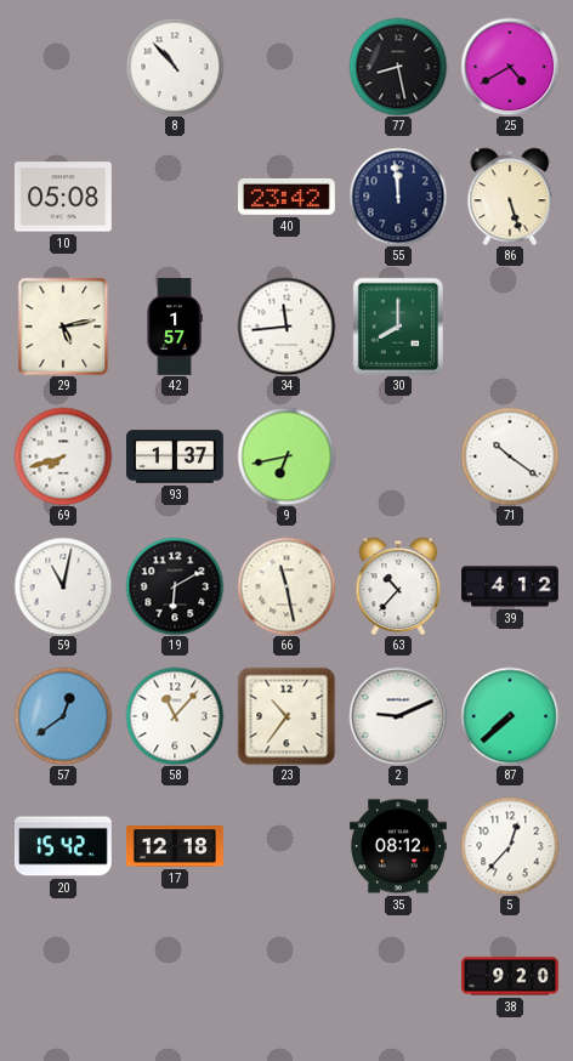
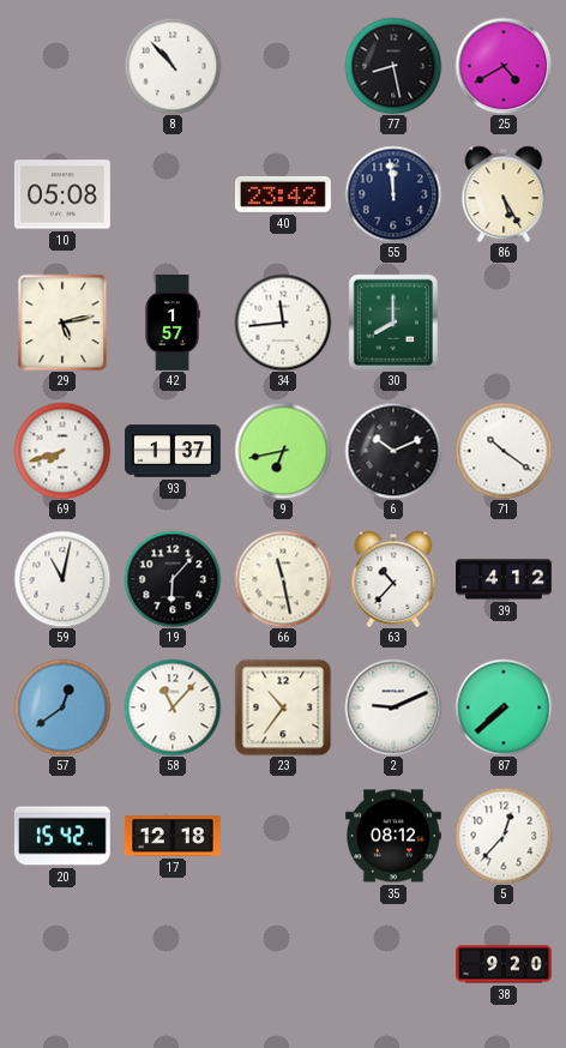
86: 5:27 -> 5:25
6: none -> 10:11
19: 6:10 -> 6:07
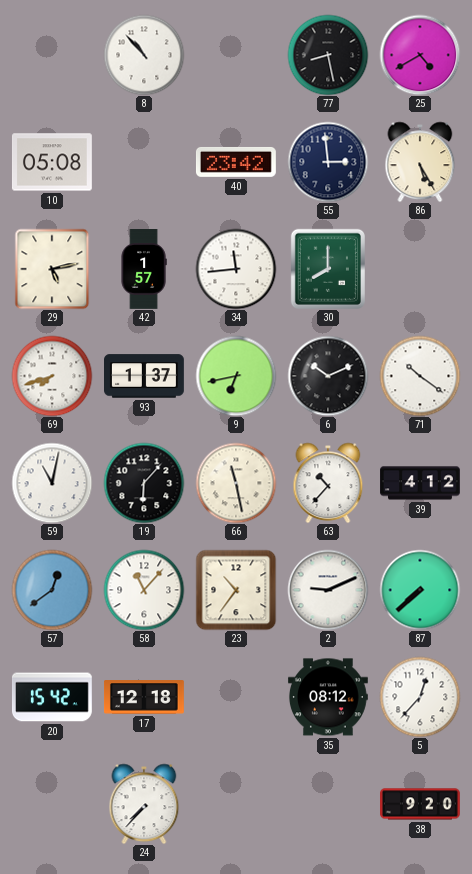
55: 11:59 -> 2:59
24: none -> 7:37
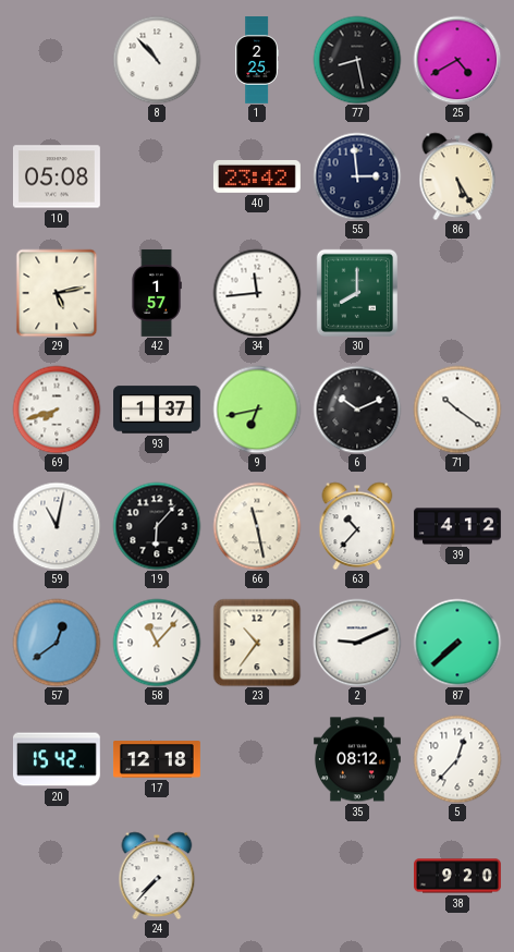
1: none -> 2:25
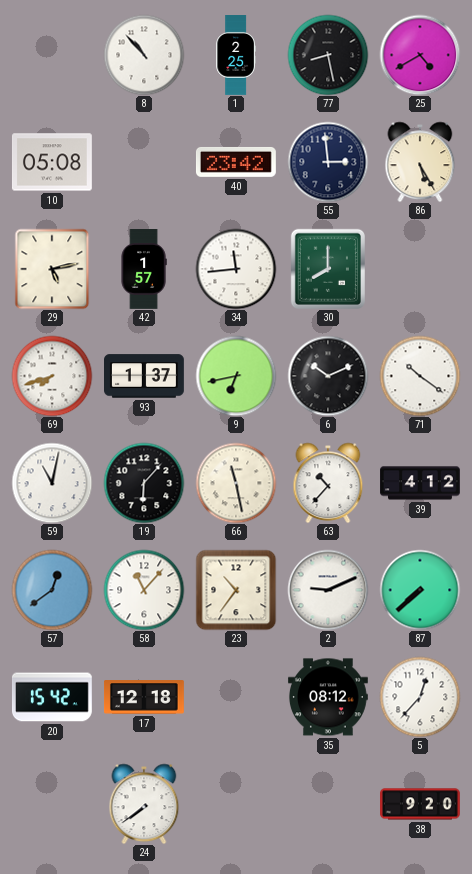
24: 7:37 -> 7:39
